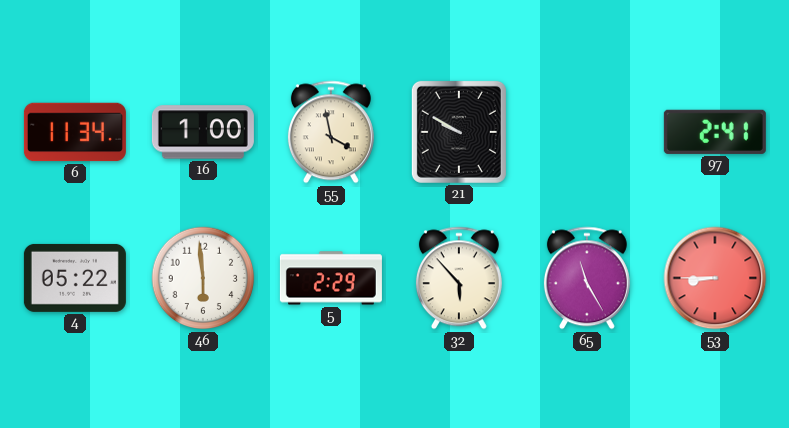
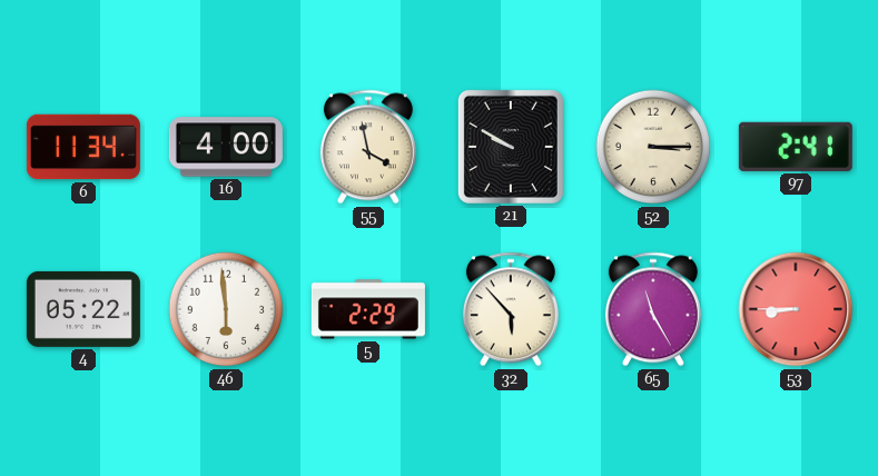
16: 1:00 -> 4:00
52: none -> 3:15
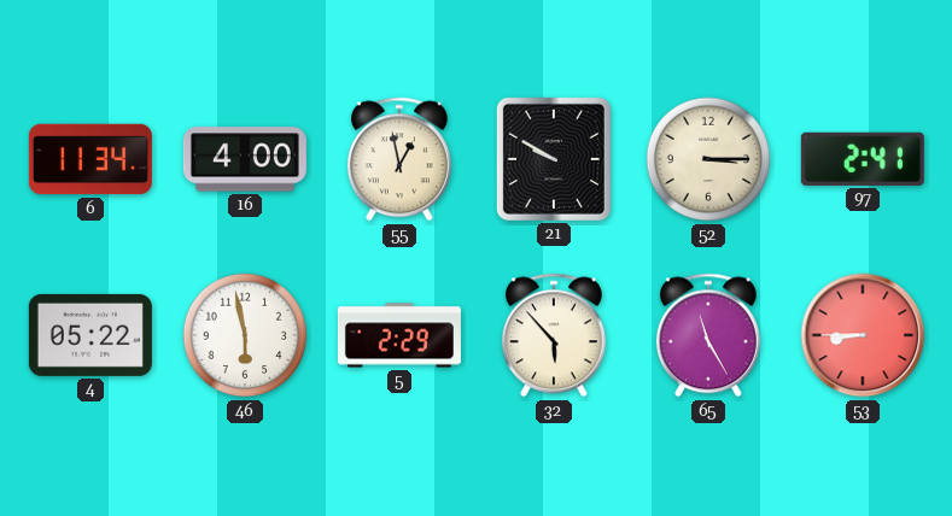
55: 3:58 -> 12:58
46: 5:59 -> 5:58
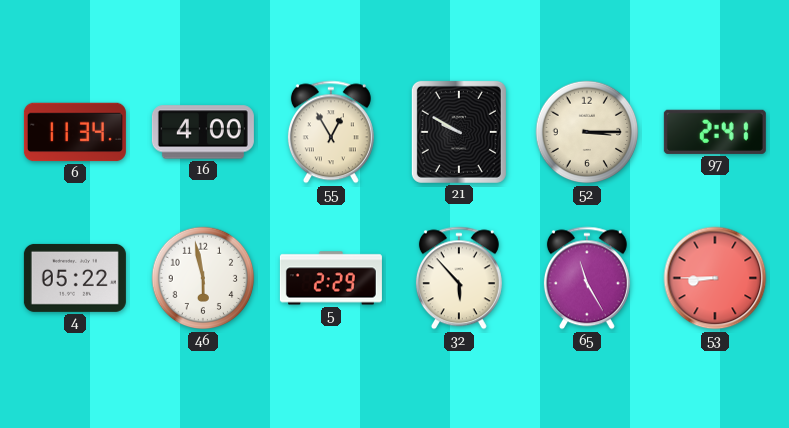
55: 12:58 -> 12:55
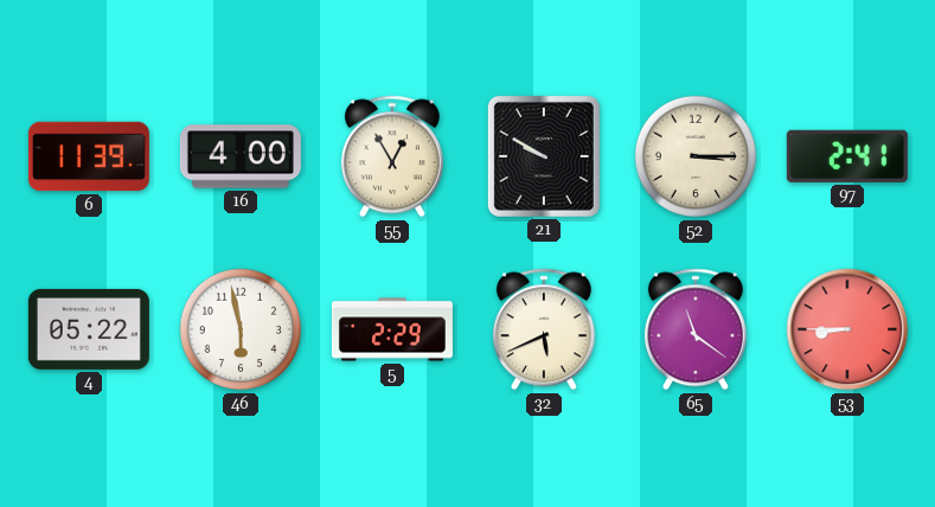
6: 11:34 -> 11:39
32: 5:53 -> 5:41
65: 11:25 -> 11:21
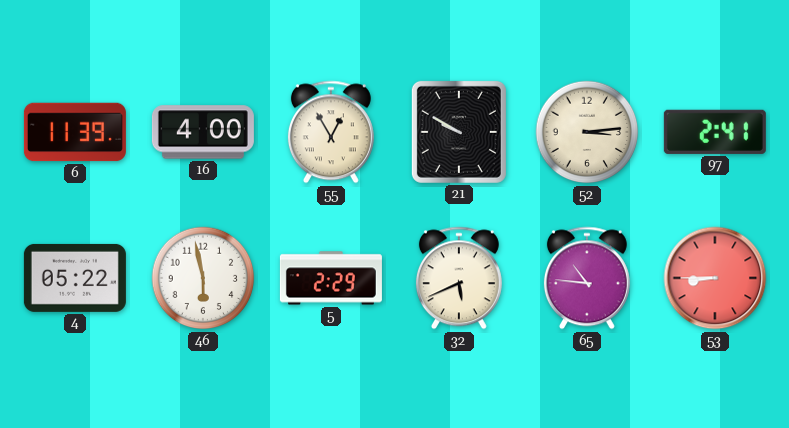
52: 3:15 -> 3:14
65: 11:21 -> 10:46
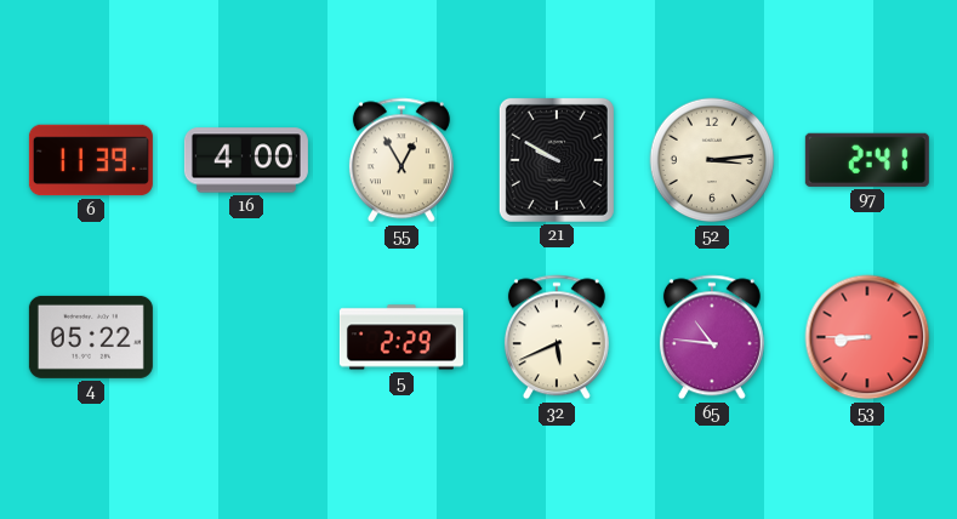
46: 5:58 -> none
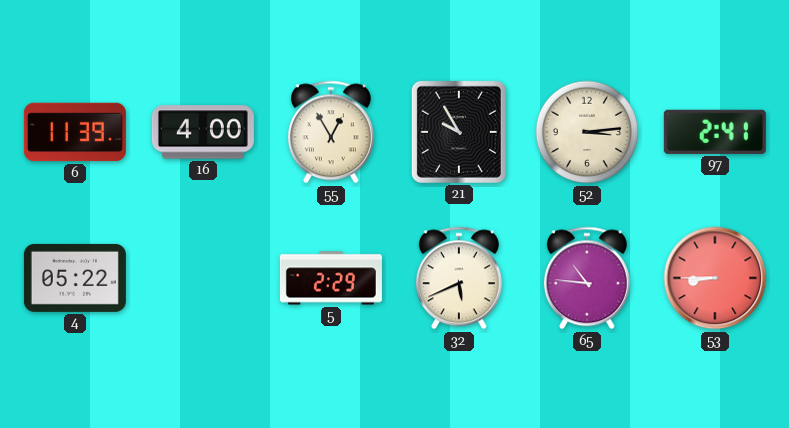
21: 9:50 -> 9:55
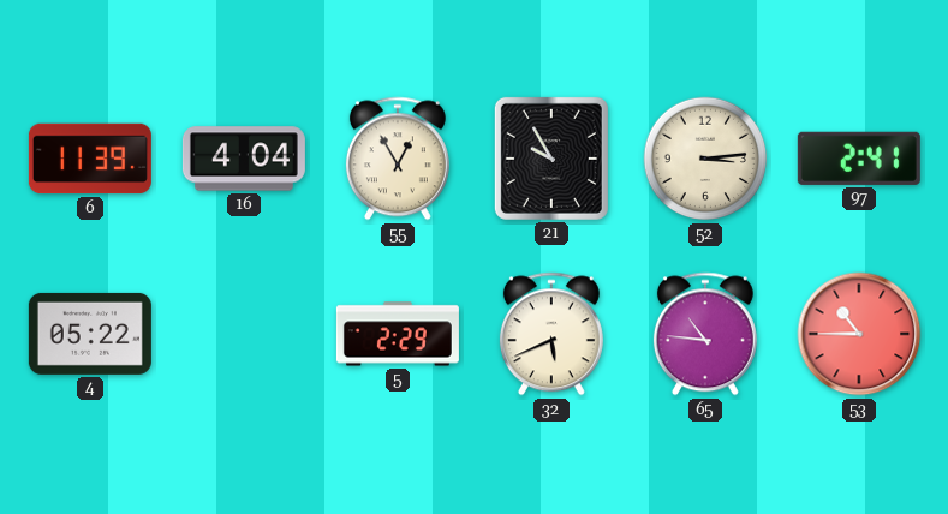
16: 4:00 -> 4:04
53: 8:45 -> 10:45
